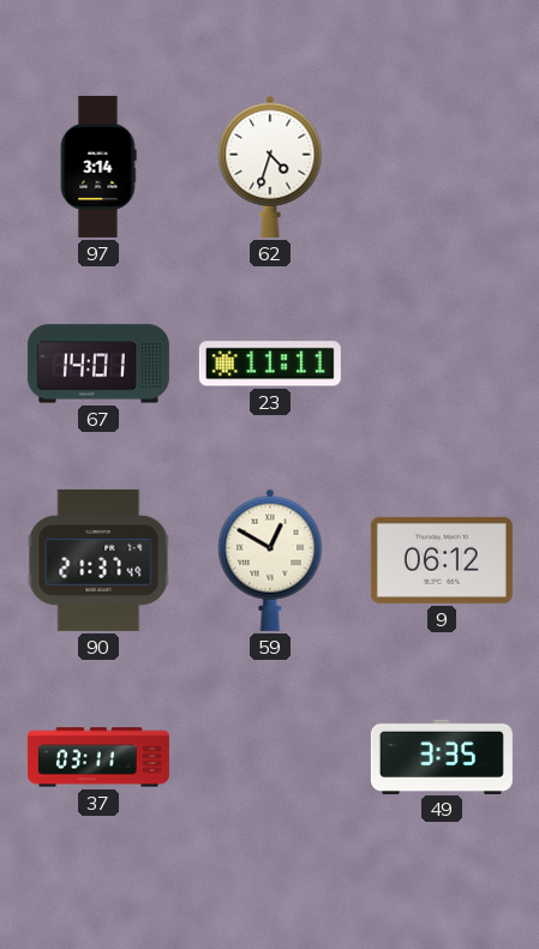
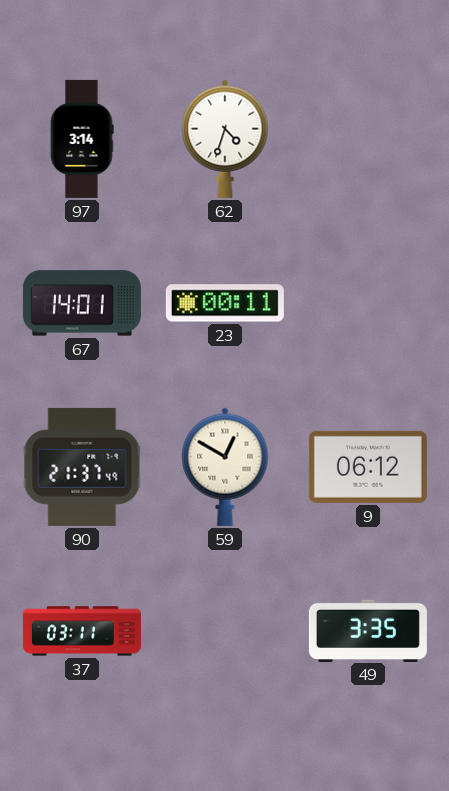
23: 11:11 -> 00:11
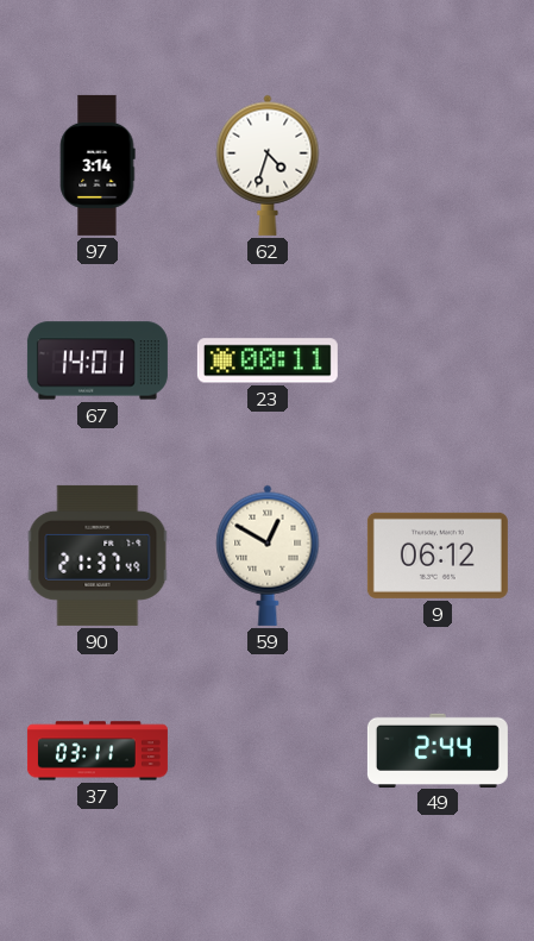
49: 3:35 -> 2:44
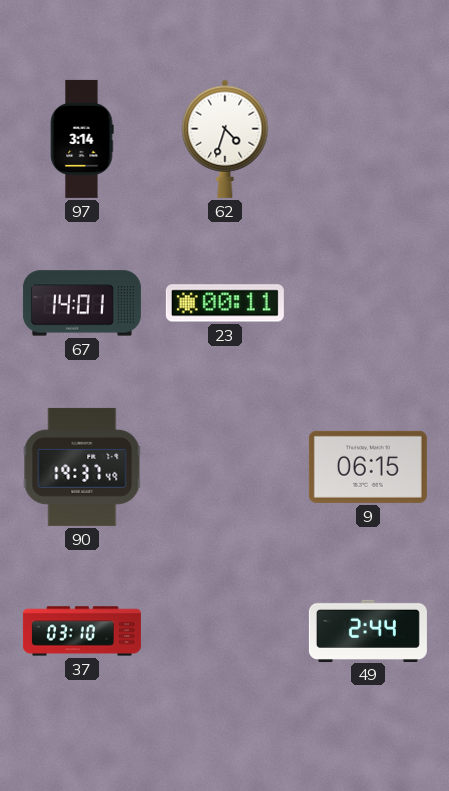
90: 21:37 -> 19:37
59: 12:50 -> none
9: 06:12 -> 06:15
37: 03:11 -> 03:10
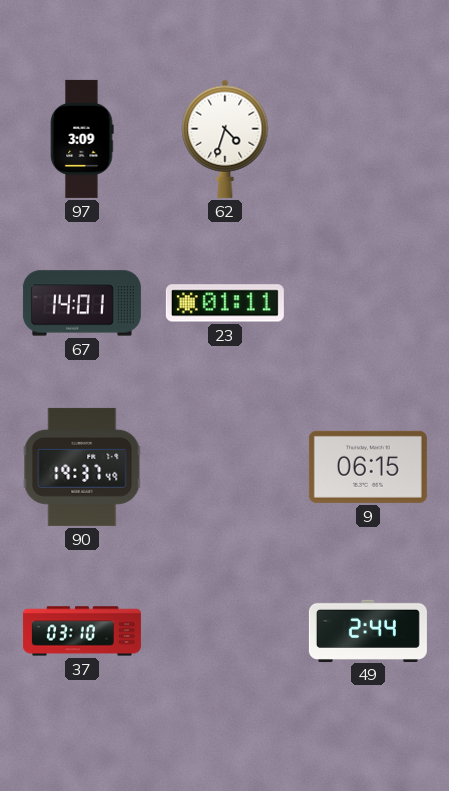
97: 3:14 -> 3:09
23: 00:11 -> 01:11
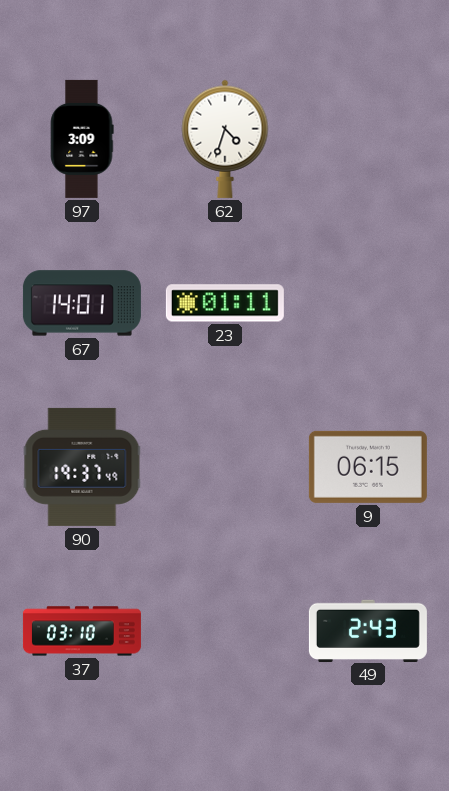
49: 2:44 -> 2:43
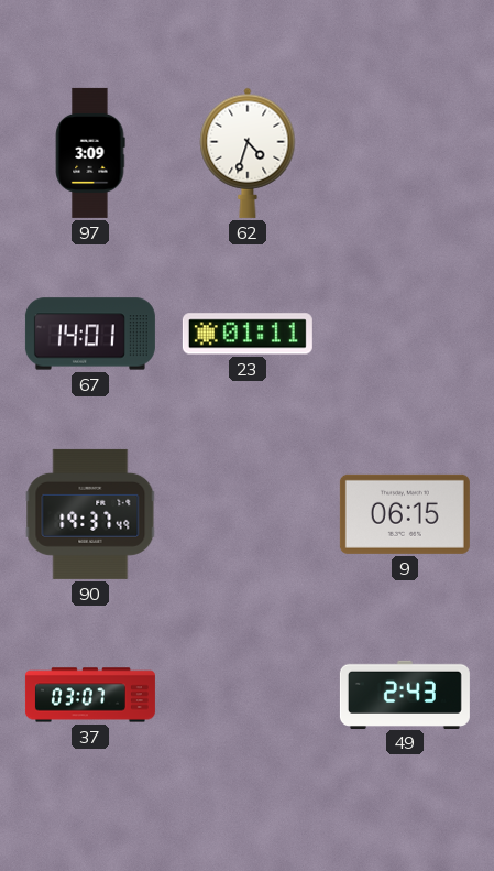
37: 03:10 -> 03:07
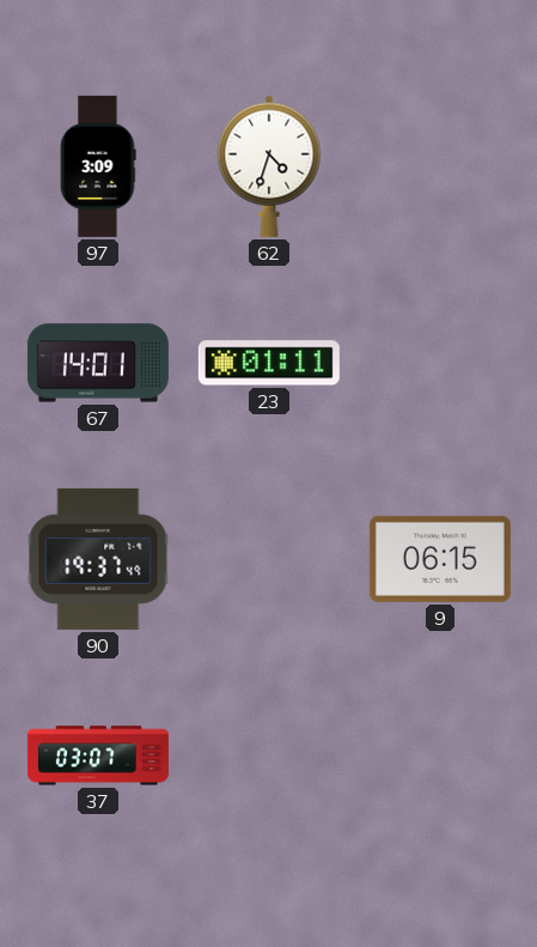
49: 2:43 -> none
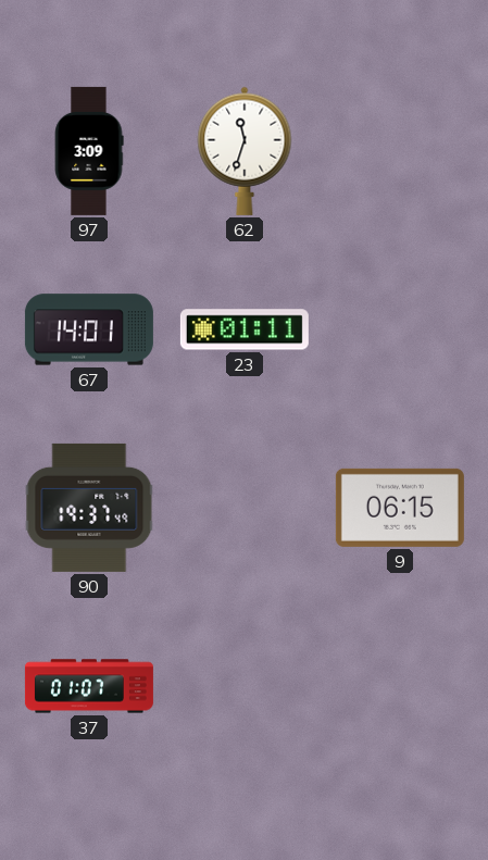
62: 4:33 -> 11:33
37: 03:07 -> 01:07
